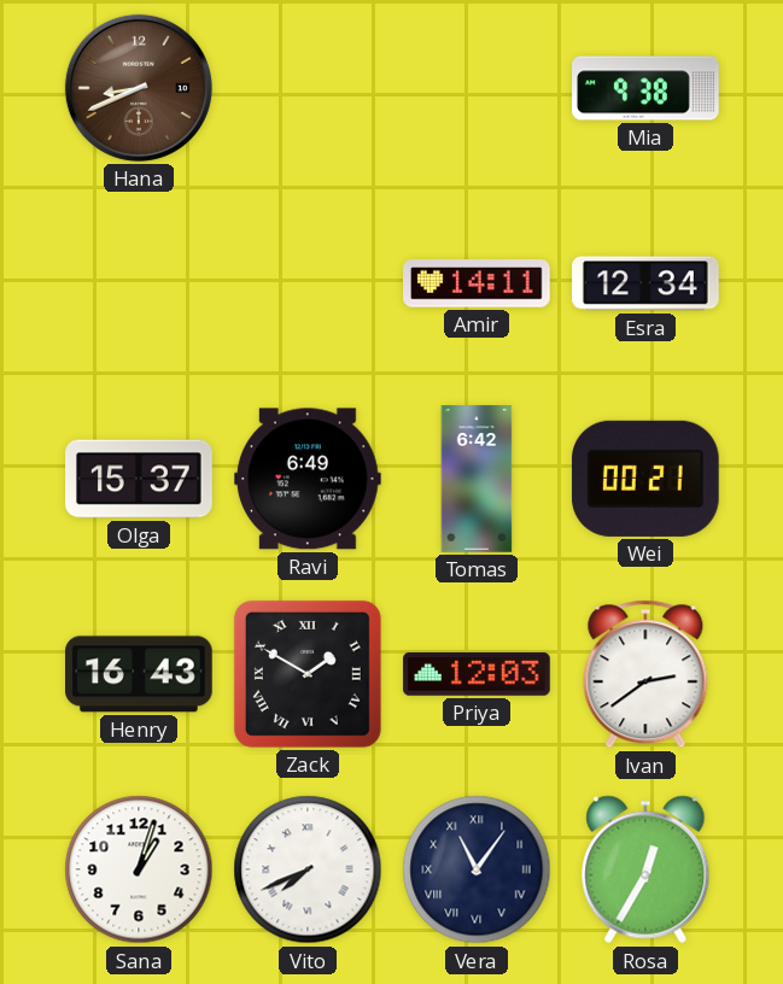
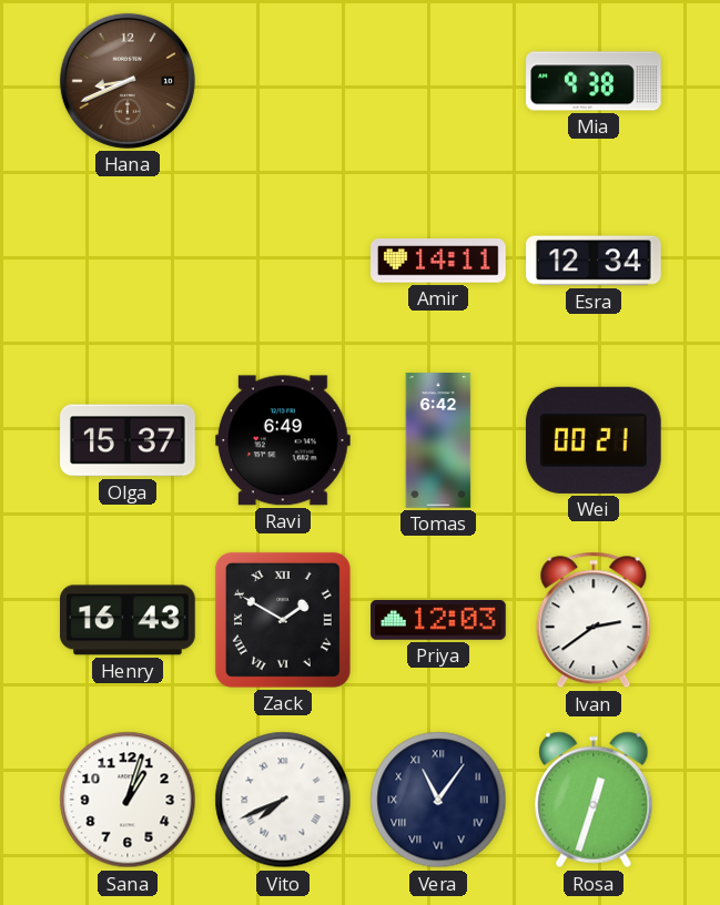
Rosa: 12:35 -> 12:33
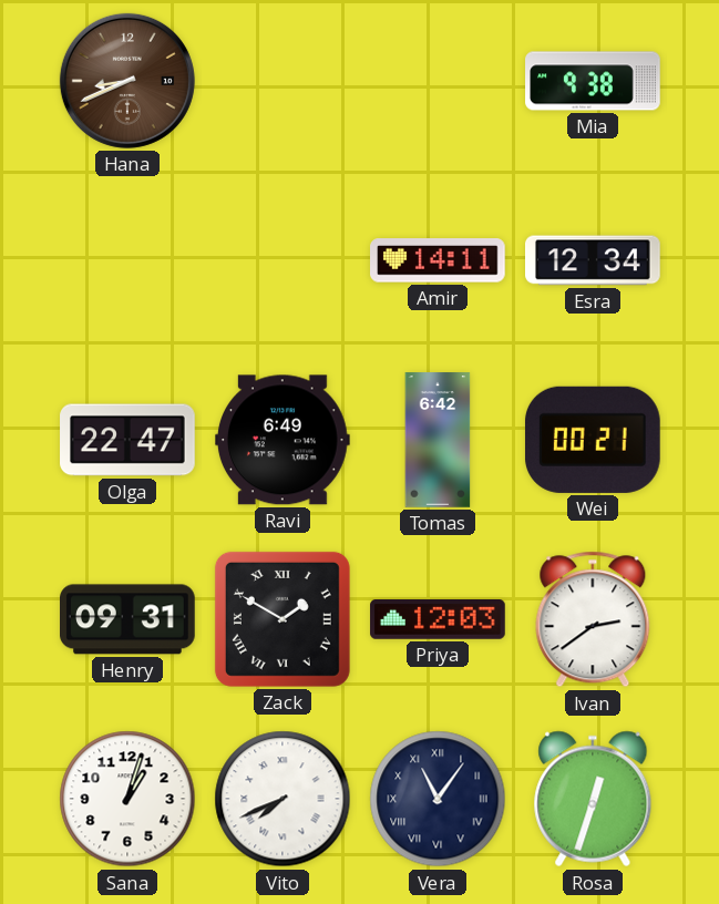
Olga: 15:37 -> 22:47
Henry: 16:43 -> 09:31
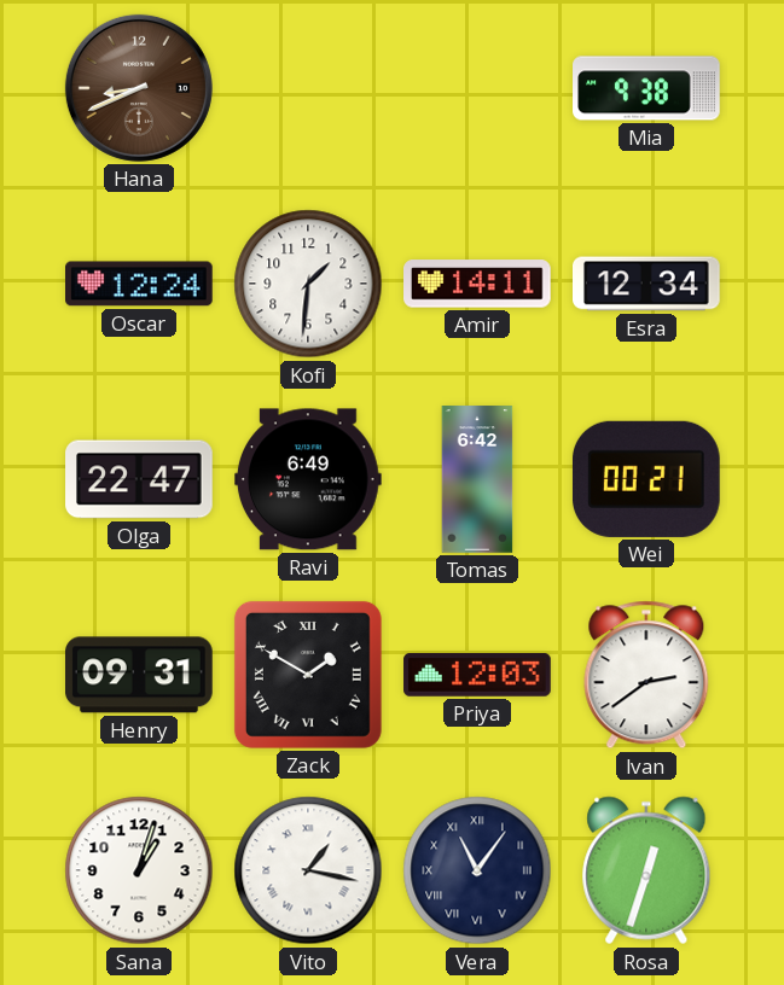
Oscar: none -> 12:24
Kofi: none -> 1:31
Vito: 7:41 -> 1:17
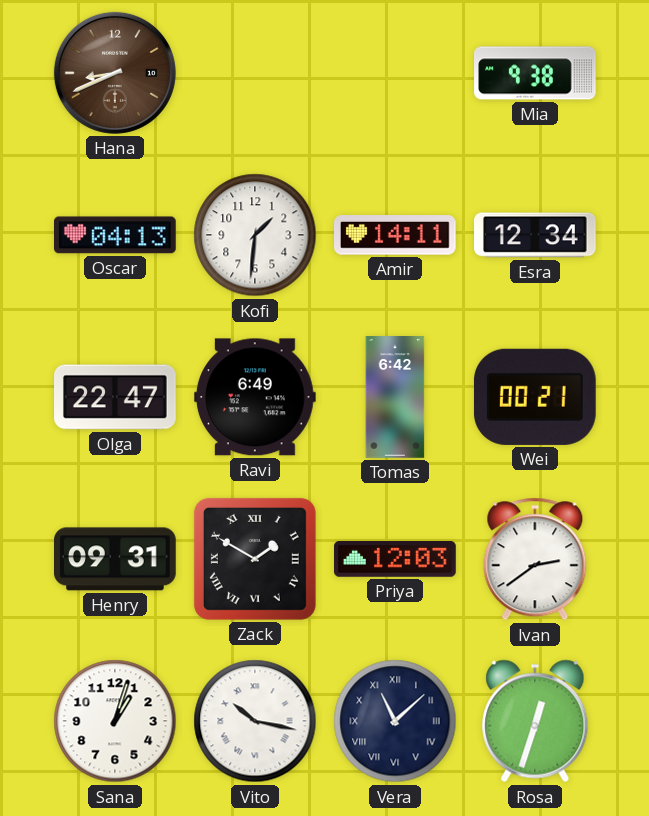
Oscar: 12:24 -> 04:13
Vito: 1:17 -> 10:17
Vera: 11:06 -> 11:08
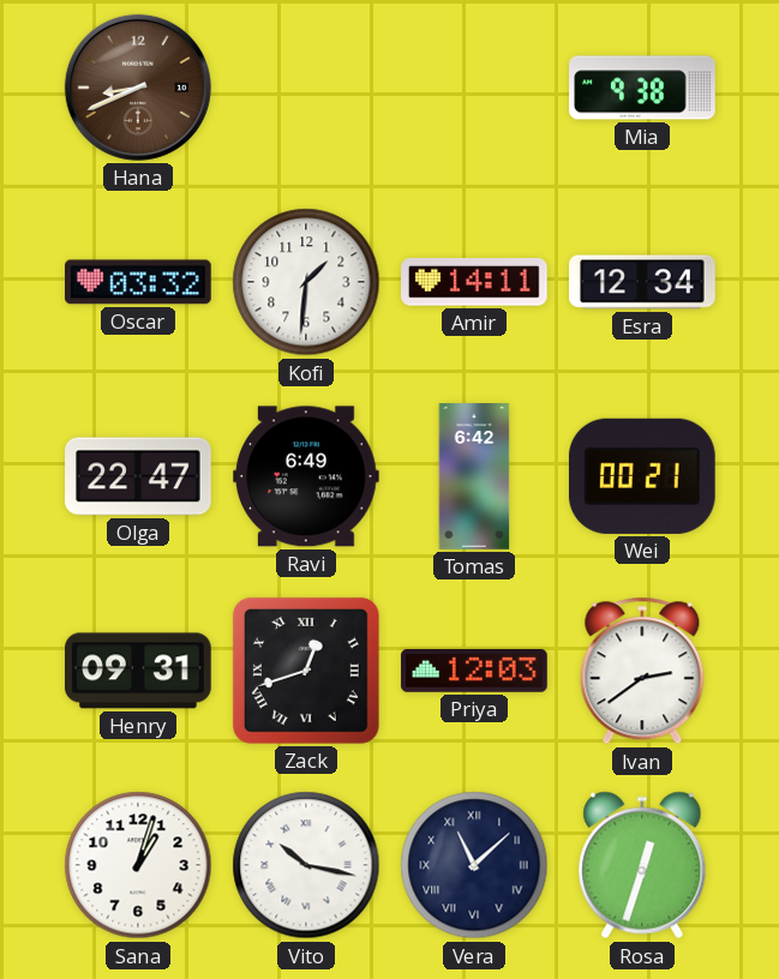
Oscar: 04:13 -> 03:32
Zack: 1:50 -> 12:42
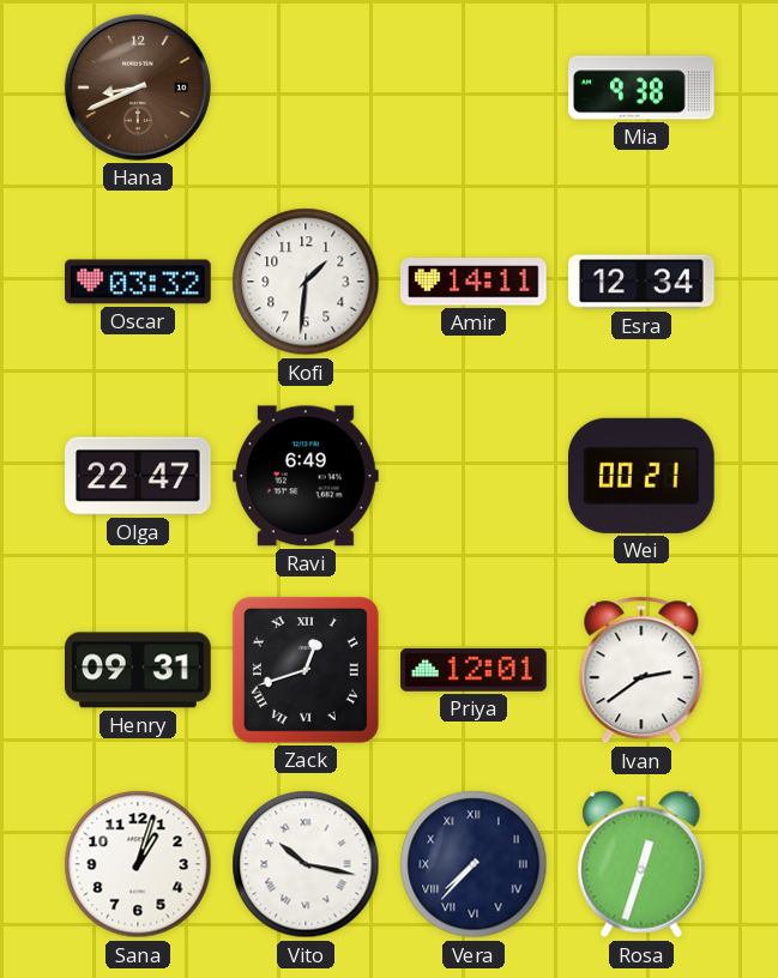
Tomas: 6:42 -> none
Priya: 12:03 -> 12:01
Vera: 11:08 -> 7:37
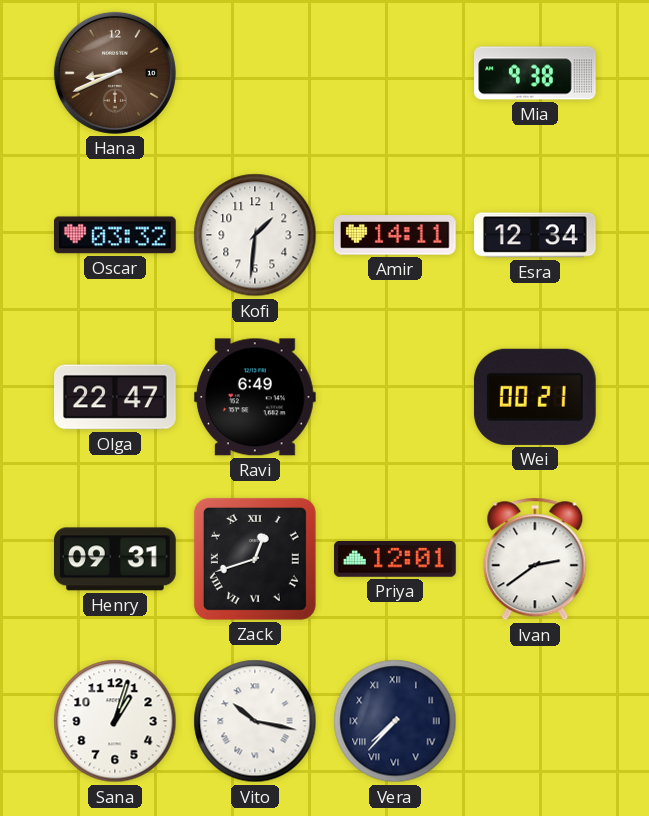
Rosa: 12:33 -> none
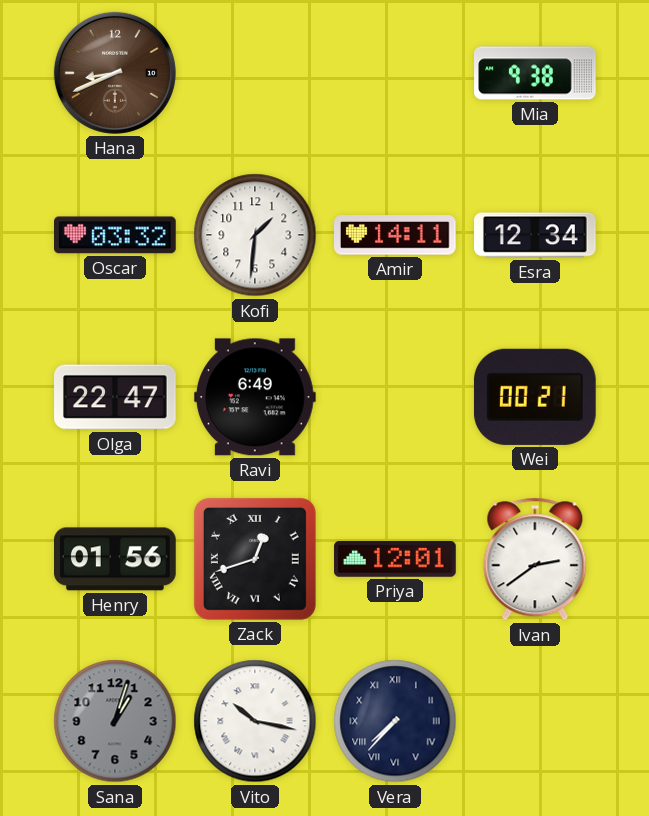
Henry: 09:31 -> 01:56
Sana dial: white -> grey
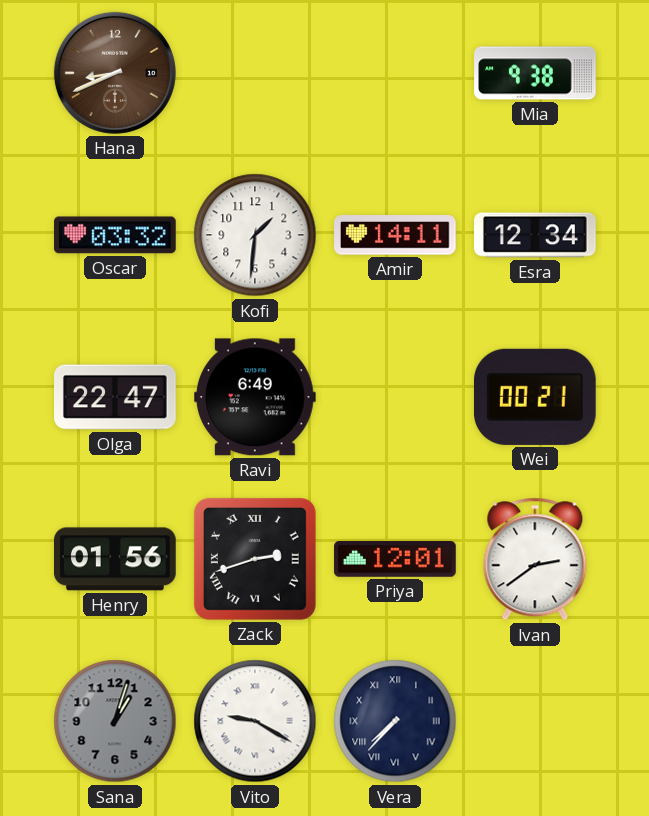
Zack: 12:42 -> 2:42
Vito: 10:17 -> 9:20
